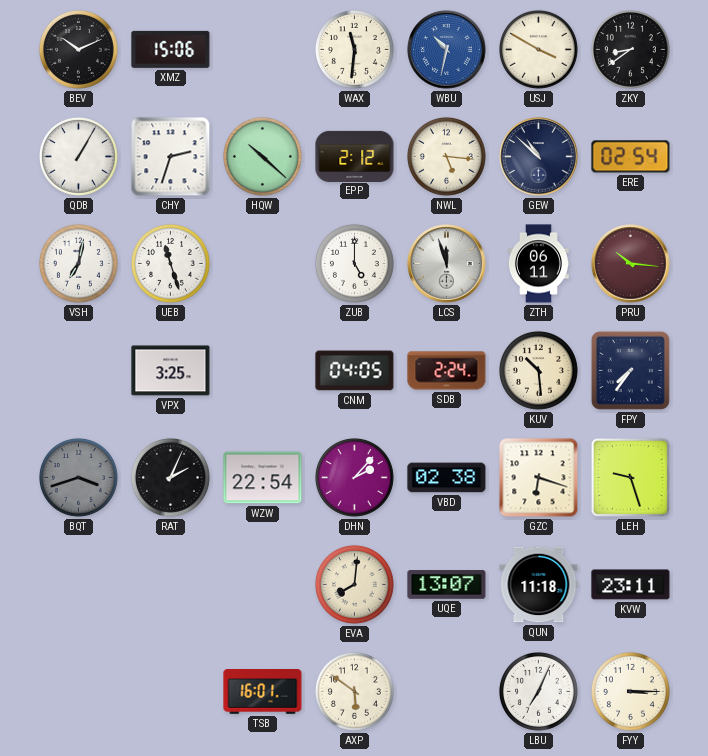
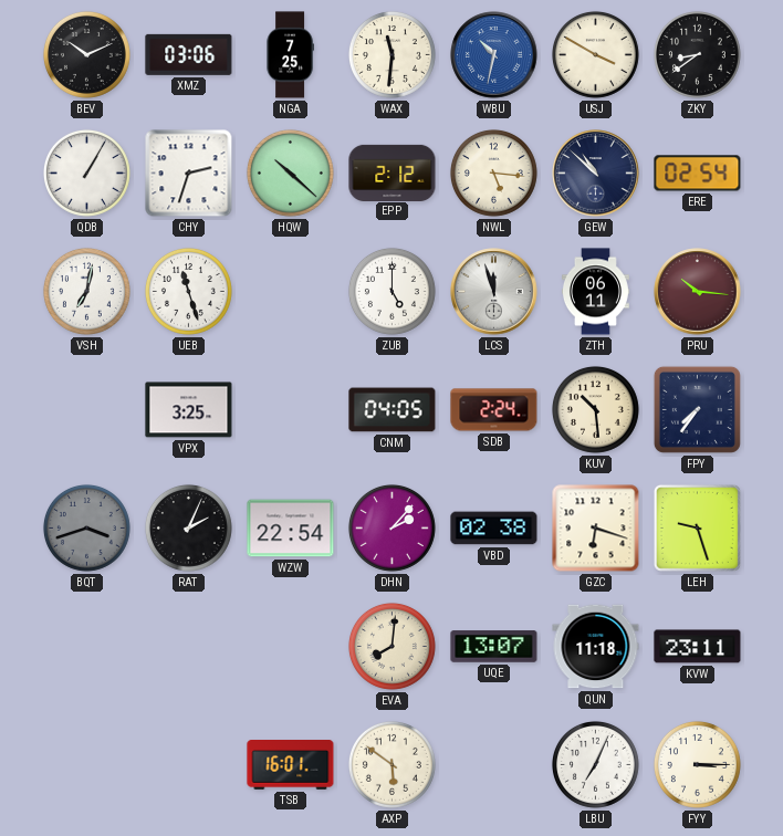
XMZ: 15:06 -> 03:06
NGA: none -> 7:25
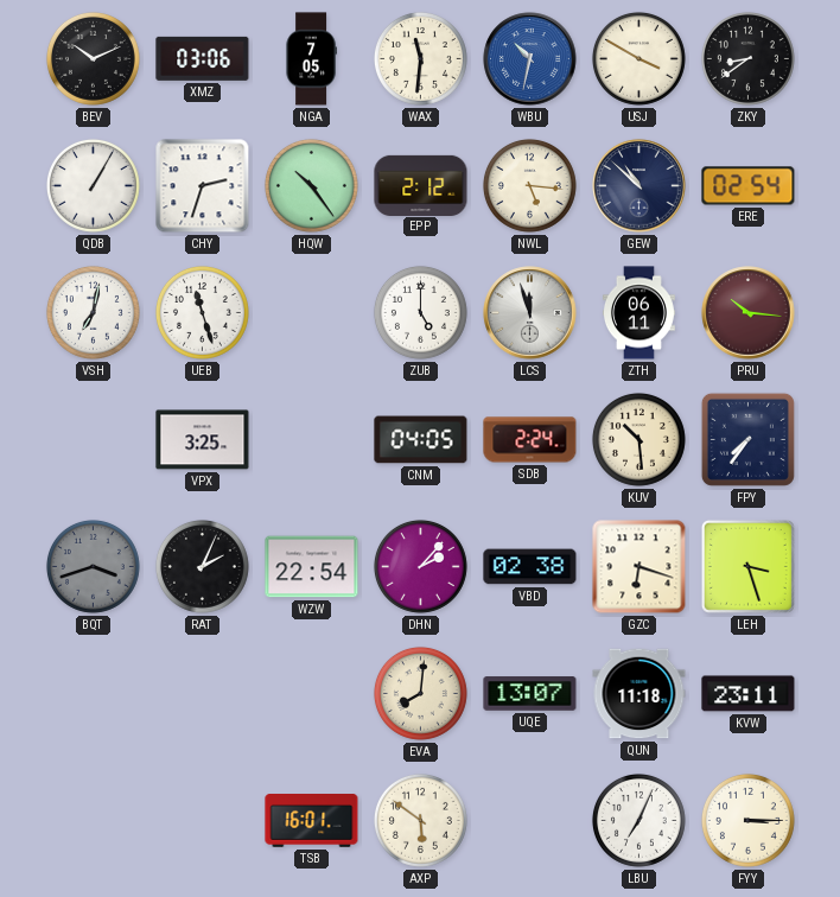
NGA: 7:25 -> 7:05
HQW: 10:22 -> 10:24
LEH: 9:27 -> 3:27
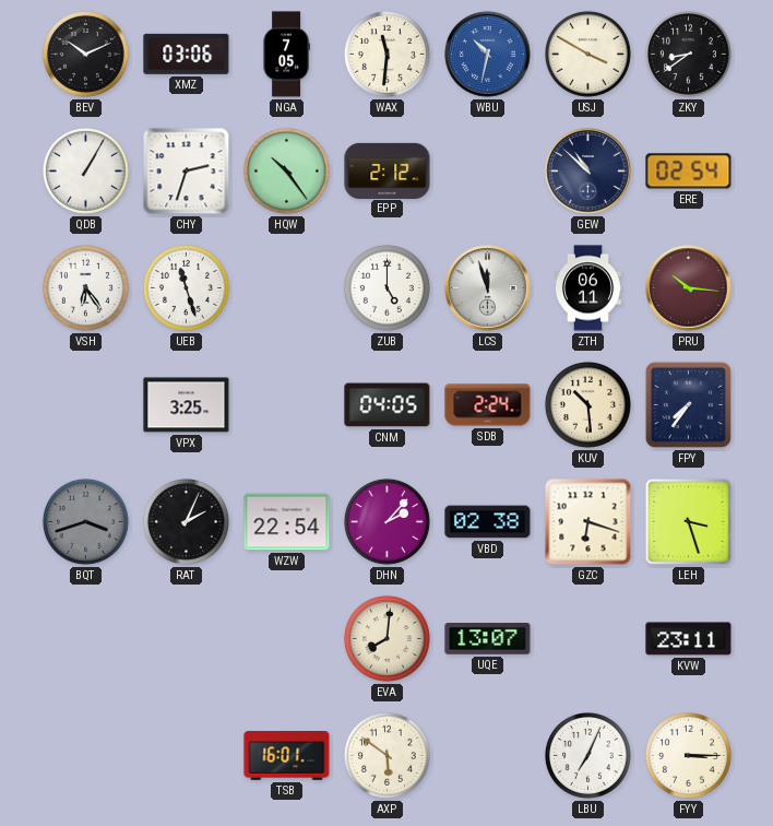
NWL: 5:16 -> none
VSH: 7:02 -> 6:24
QUN: 11:18 -> none
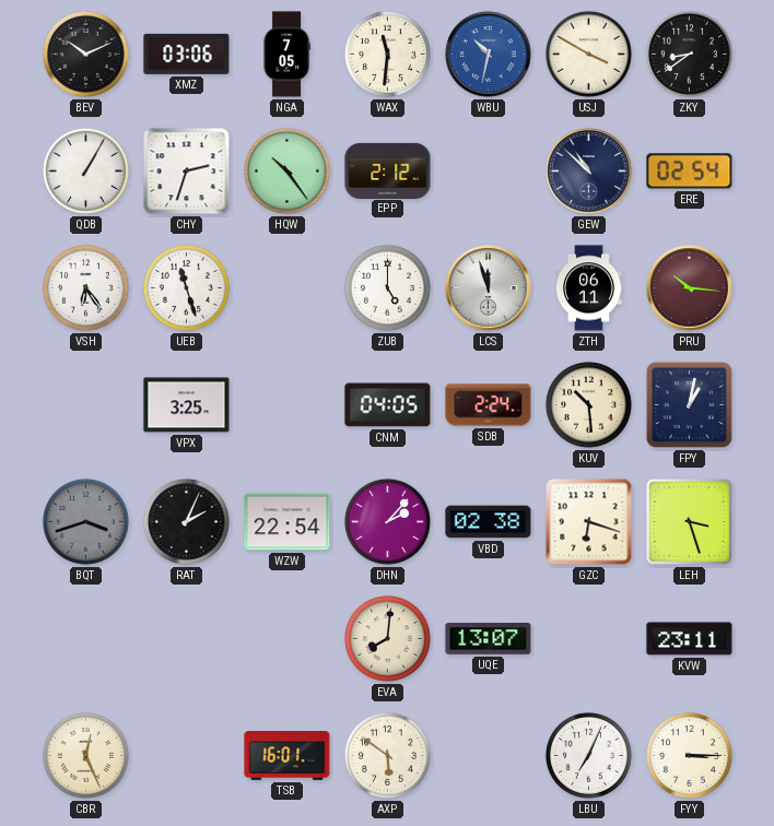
FPY: 7:36 -> 1:02
CBR: none -> 12:26
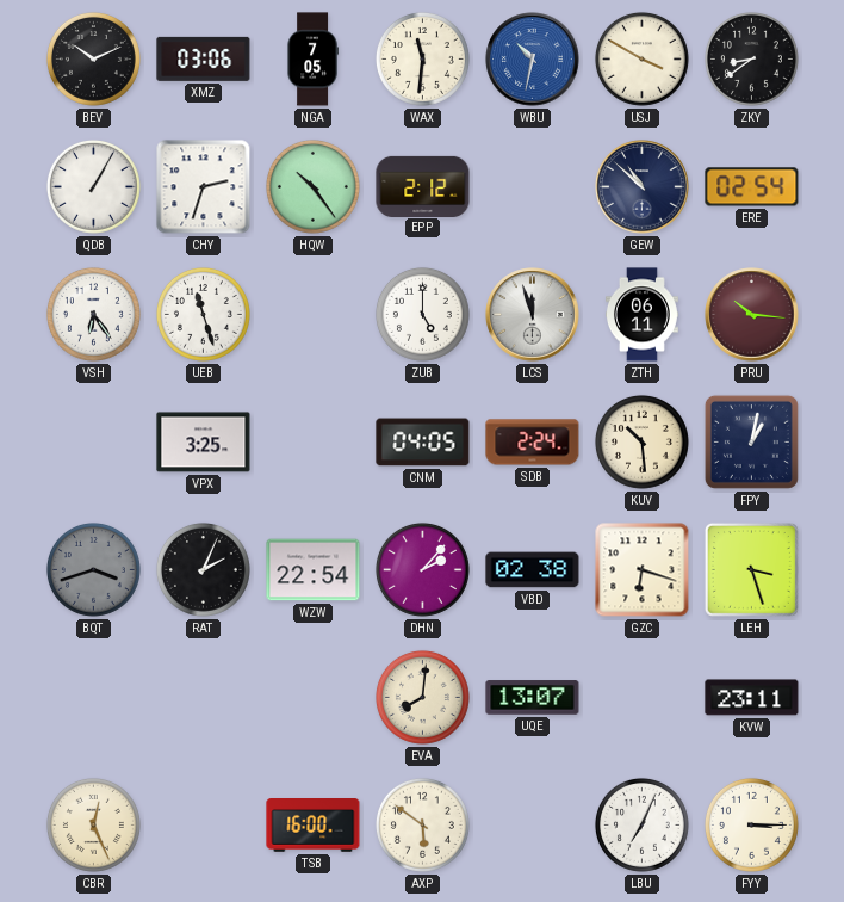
TSB: 16:01 -> 16:00
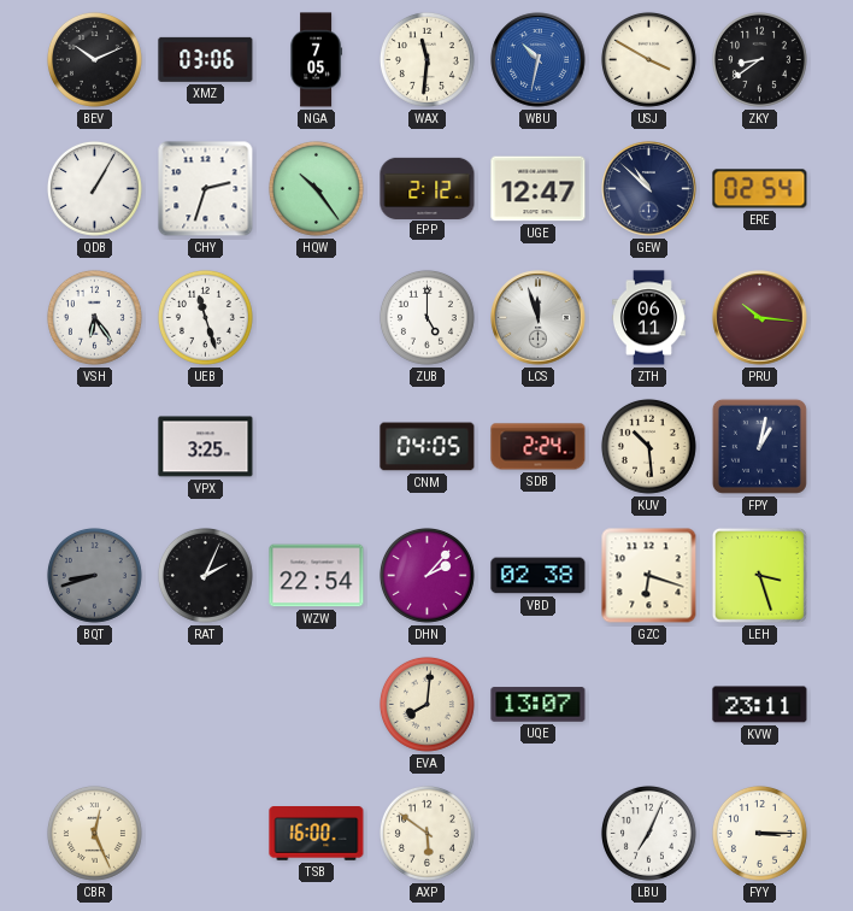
UGE: none -> 12:47
BQT: 3:42 -> 8:42
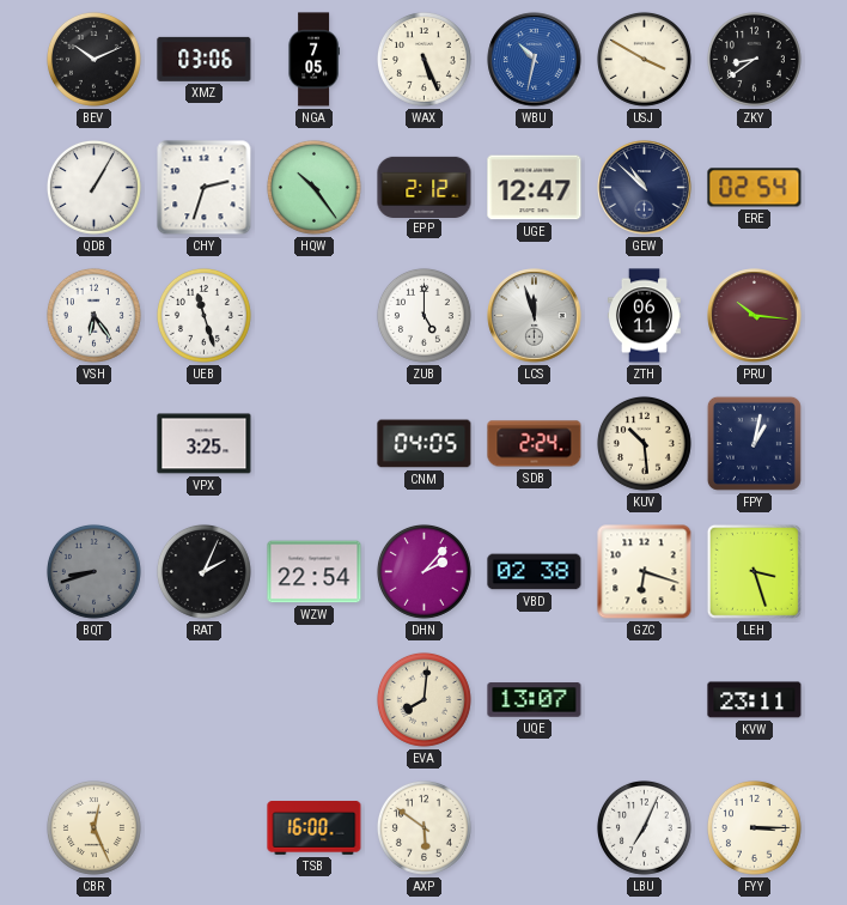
WAX: 11:31 -> 5:26
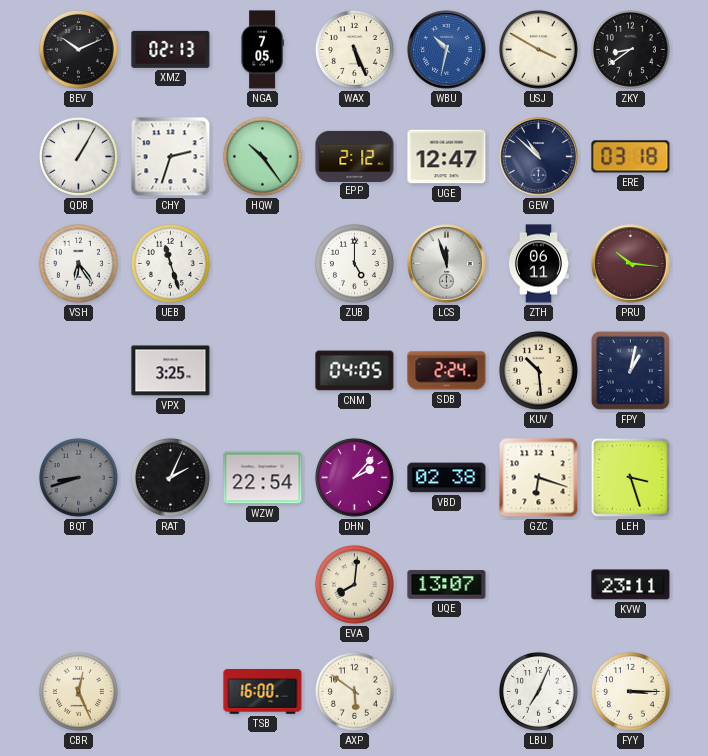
XMZ: 03:06 -> 02:13
ERE: 02:54 -> 03:18
